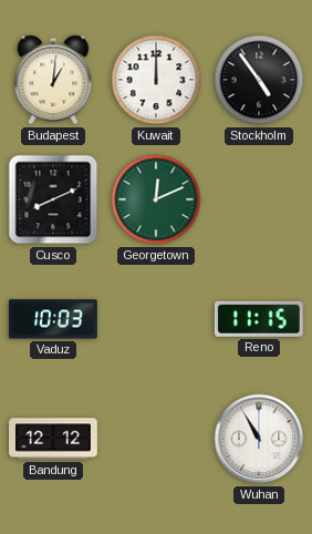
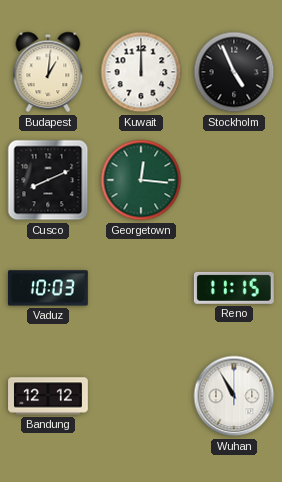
Stockholm: 4:54 -> 4:56
Georgetown: 12:11 -> 12:16
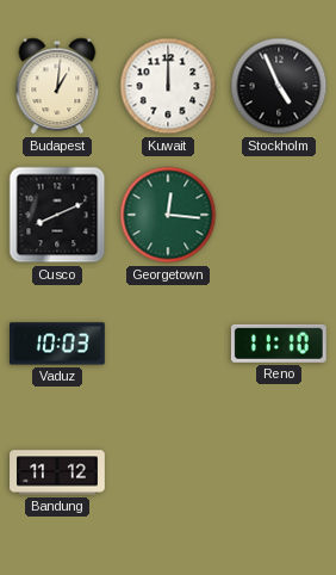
Reno: 11:15 -> 11:10
Bandung: 12:12 -> 11:12
Wuhan: 10:55 -> none
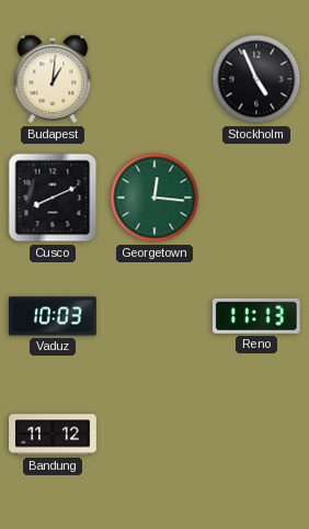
Kuwait: 12:00 -> none
Reno: 11:10 -> 11:13
